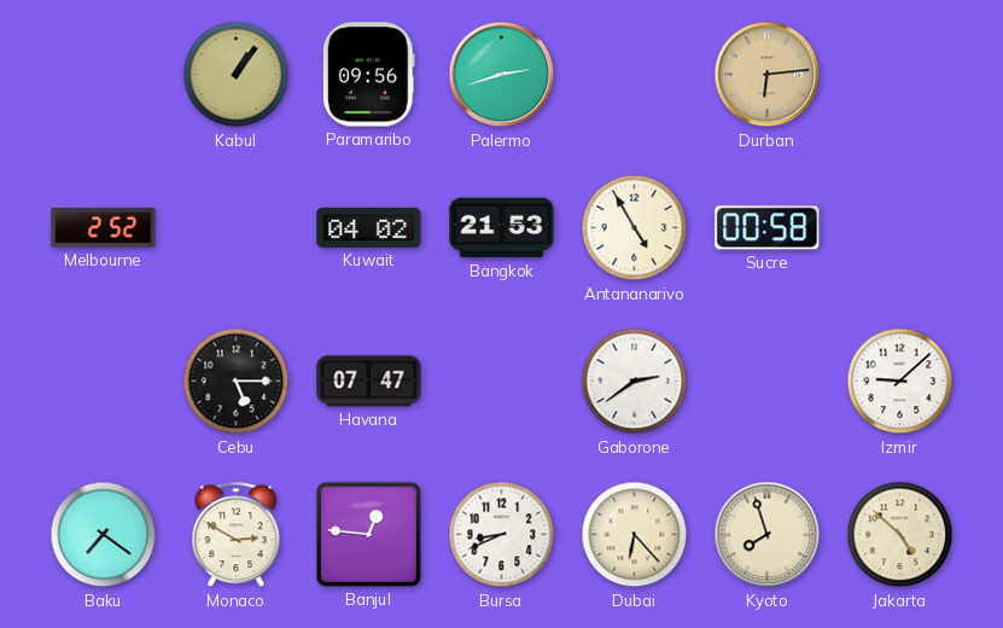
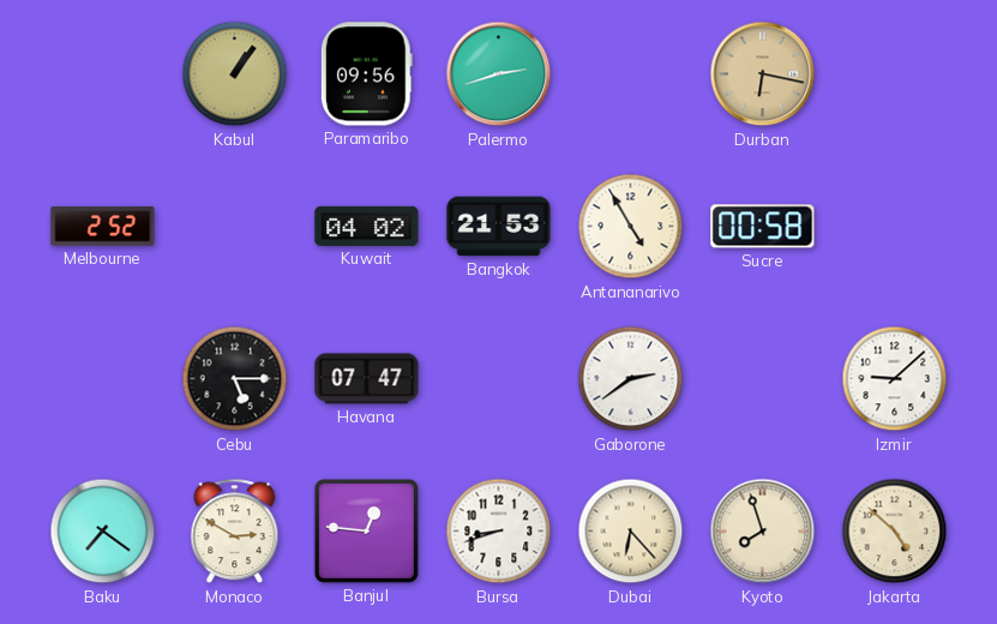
Durban: 6:14 -> 6:17
Bursa: 8:41 -> 8:42
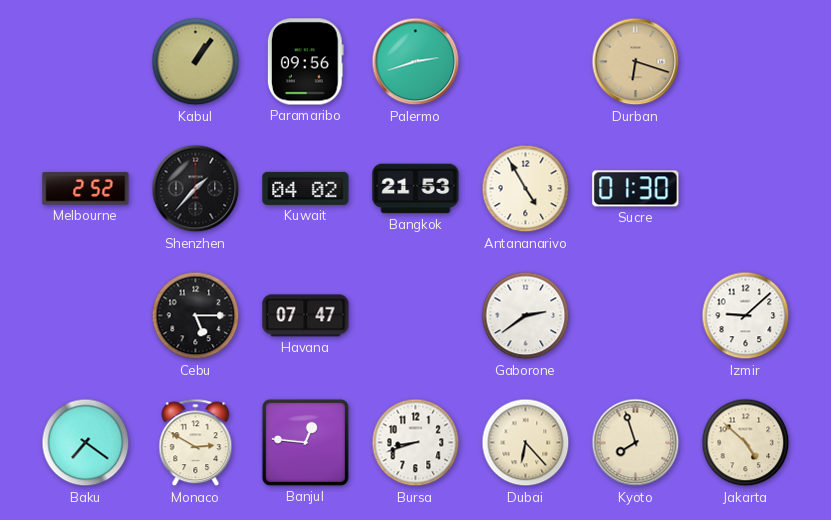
Durban: 6:17 -> 6:18
Shenzhen: none -> 1:37
Sucre: 00:58 -> 01:30
